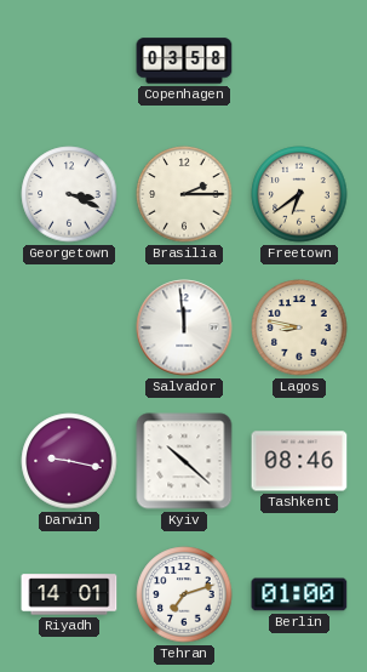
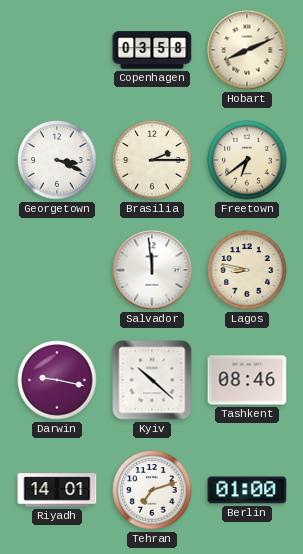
Hobart: none -> 8:11
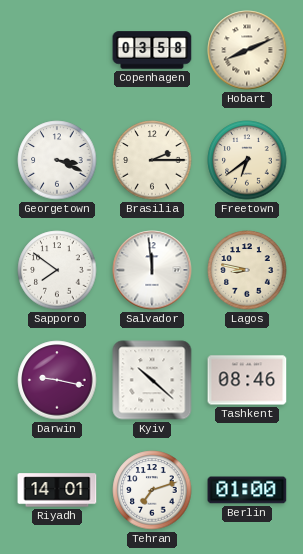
Sapporo: none -> 7:51
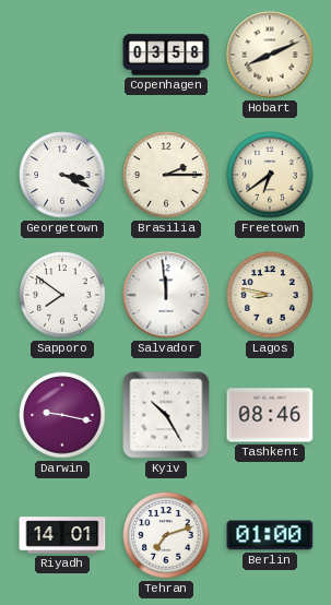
Kyiv: 10:22 -> 10:25
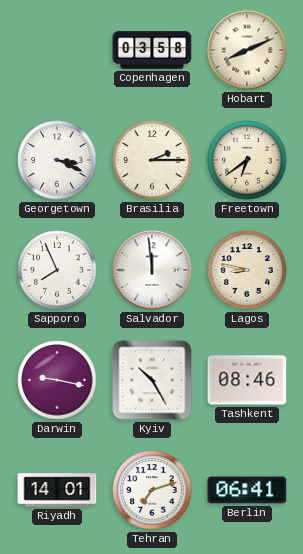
Sapporo: 7:51 -> 7:56
Berlin: 01:00 -> 06:41
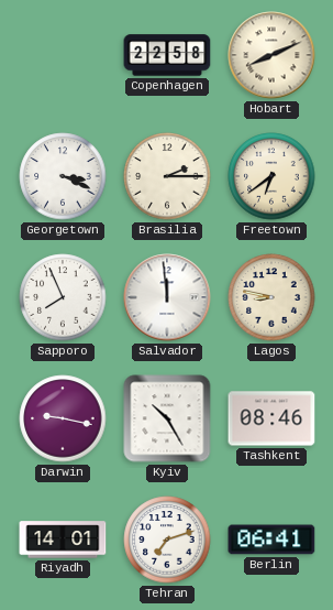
Copenhagen: 03:58 -> 22:58
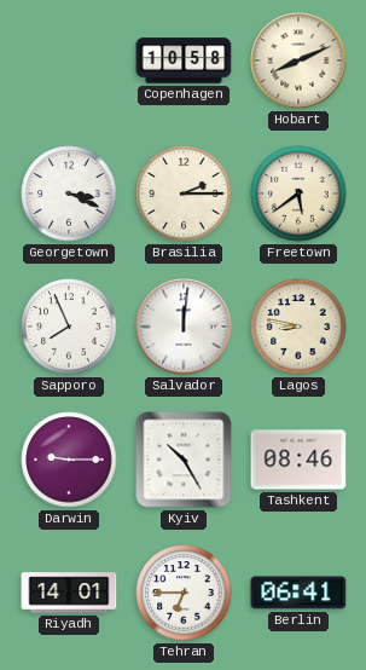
Copenhagen: 22:58 -> 10:58
Freetown: 6:39 -> 5:39
Salvador: 11:59 -> 12:01
Darwin: 9:17 -> 9:15
Tehran: 7:12 -> 6:45
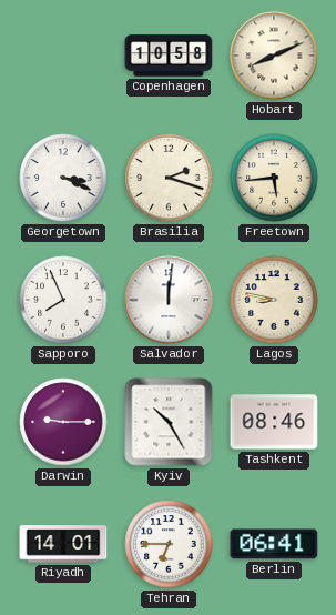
Brasilia: 2:15 -> 2:18
Freetown: 5:39 -> 5:44
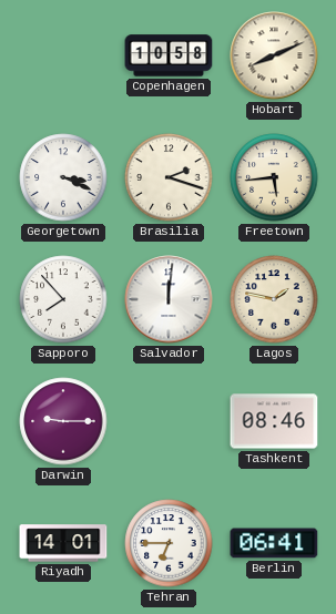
Sapporo: 7:56 -> 7:53
Lagos: 8:47 -> 1:47
Kyiv: 10:25 -> none
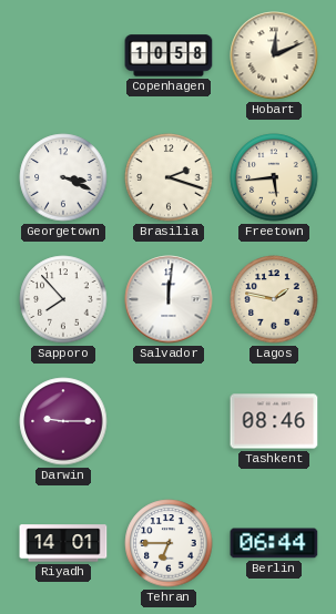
Hobart: 8:11 -> 12:11
Berlin: 06:41 -> 06:44
